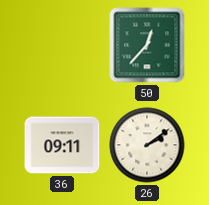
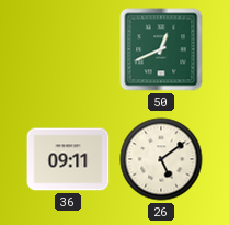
50: 12:37 -> 12:41
26: 2:09 -> 5:09
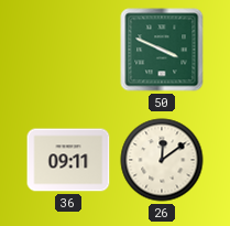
50: 12:41 -> 3:49
26: 5:09 -> 12:09
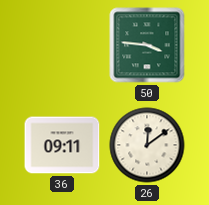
50: 3:49 -> 3:46
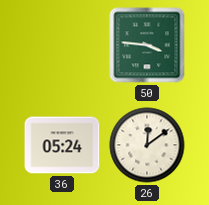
36: 09:11 -> 05:24
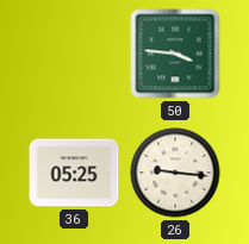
36: 05:24 -> 05:25
26: 12:09 -> 9:16
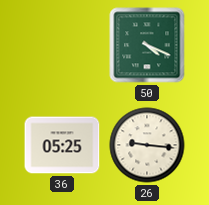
50: 3:46 -> 4:19
